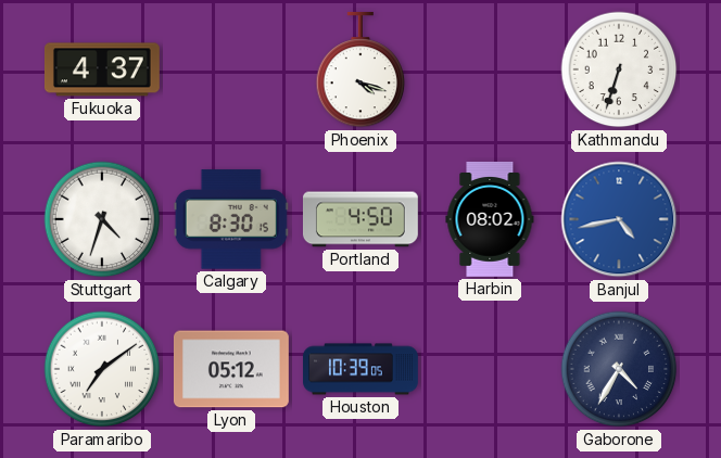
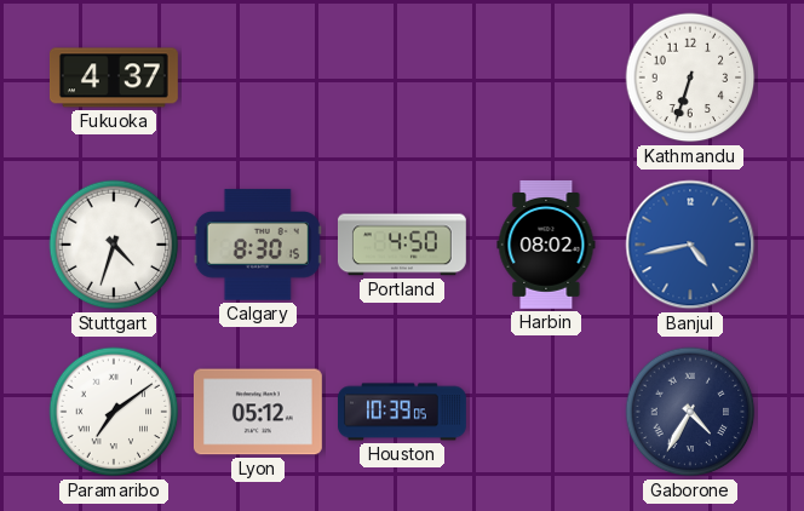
Phoenix: 4:18 -> none
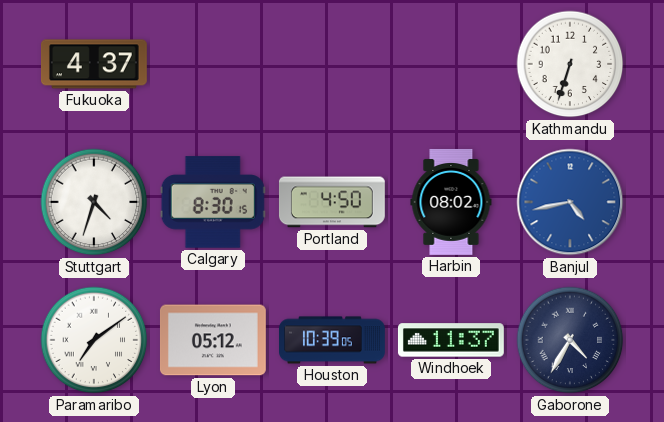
Windhoek: none -> 11:37
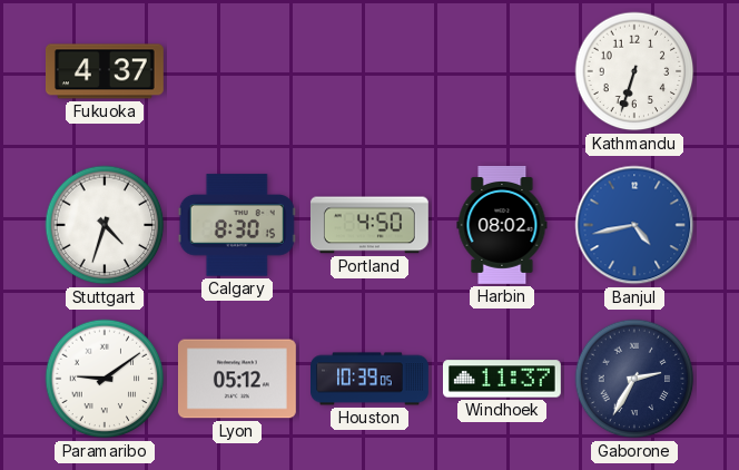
Paramaribo: 7:09 -> 9:09
Gaborone: 4:35 -> 2:35
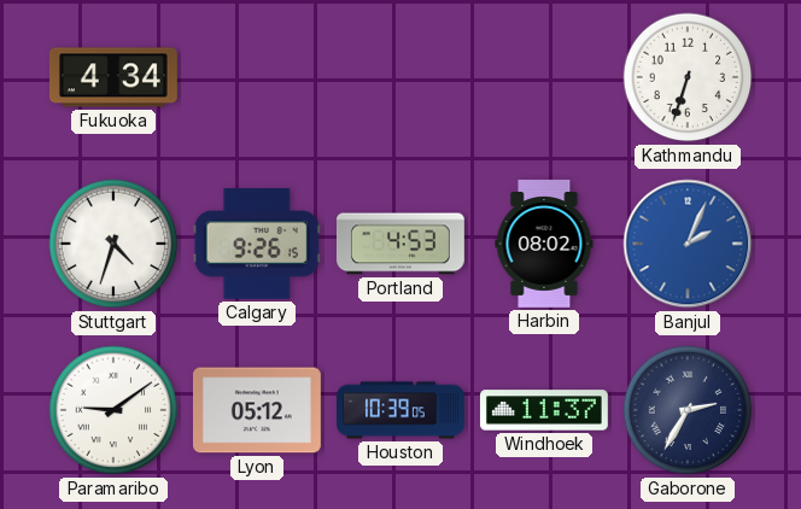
Fukuoka: 4:37 -> 4:34
Calgary: 8:30 -> 9:26
Portland: 4:50 -> 4:53
Banjul: 4:43 -> 2:04
